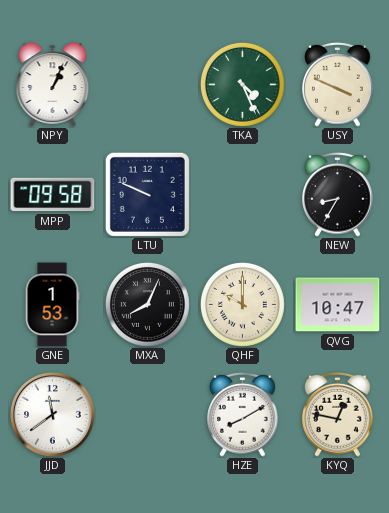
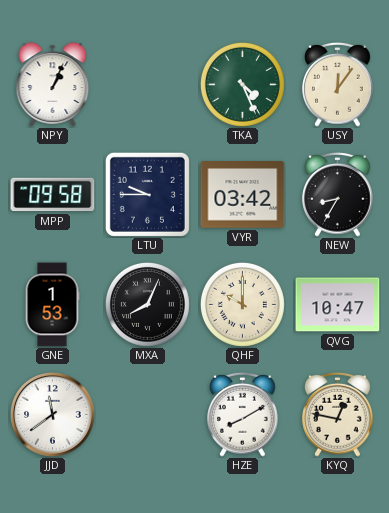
USY: 3:49 -> 12:06
LTU: 9:49 -> 9:45
VYR: none -> 03:42
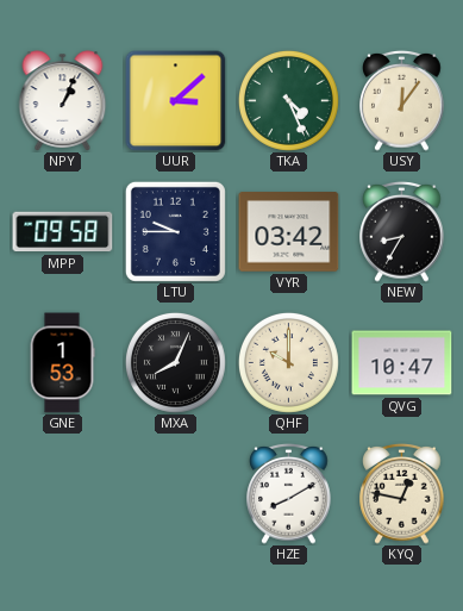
UUR: none -> 3:08
JJD: 11:39 -> none
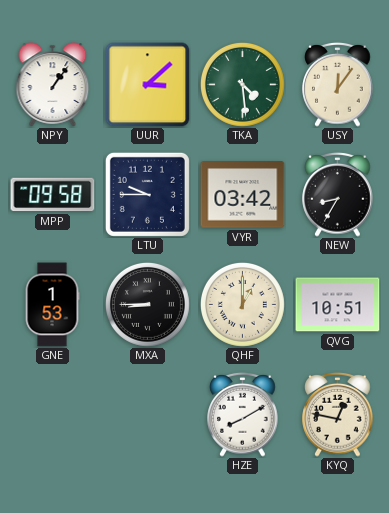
NPY: 1:04 -> 1:06
TKA: 4:26 -> 4:29
MXA: 8:04 -> 8:45
QHF: 10:00 -> 1:00
QVG: 10:47 -> 10:51
